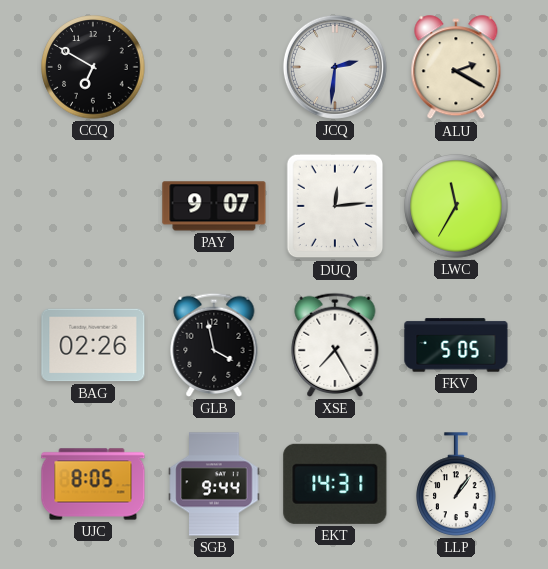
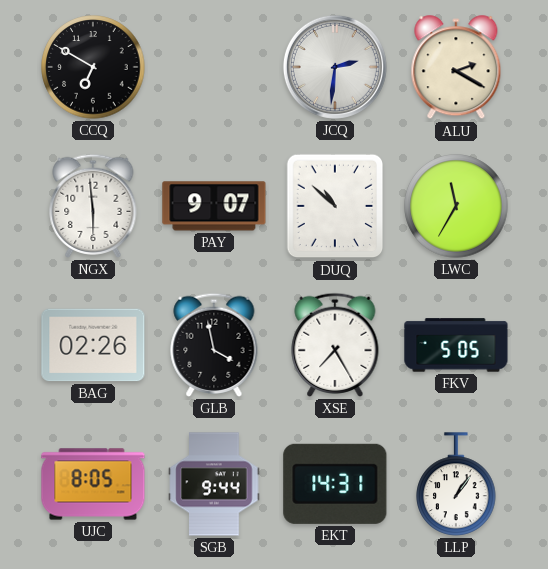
NGX: none -> 5:59
DUQ: 12:14 -> 10:52
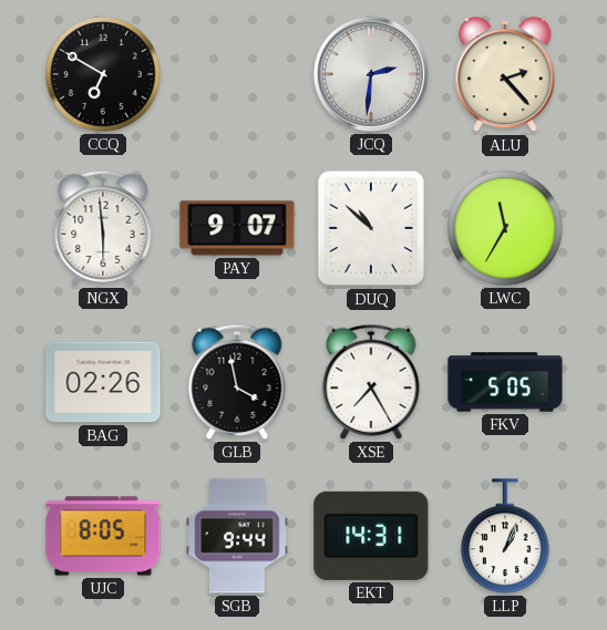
ALU: 2:20 -> 2:23
LLP: 1:06 -> 1:04
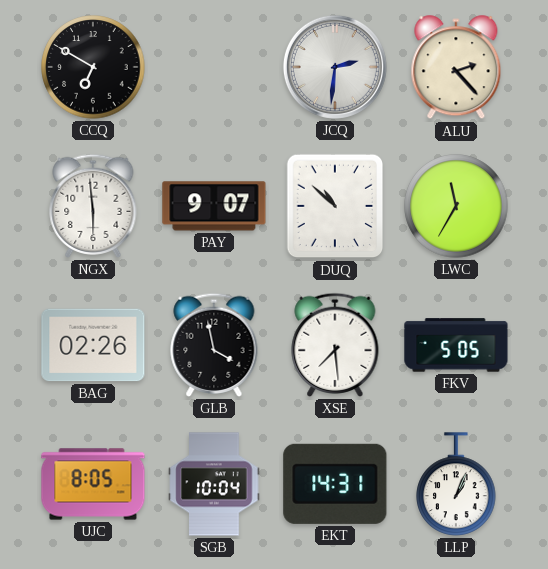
XSE: 7:25 -> 7:29
SGB: 9:44 -> 10:04
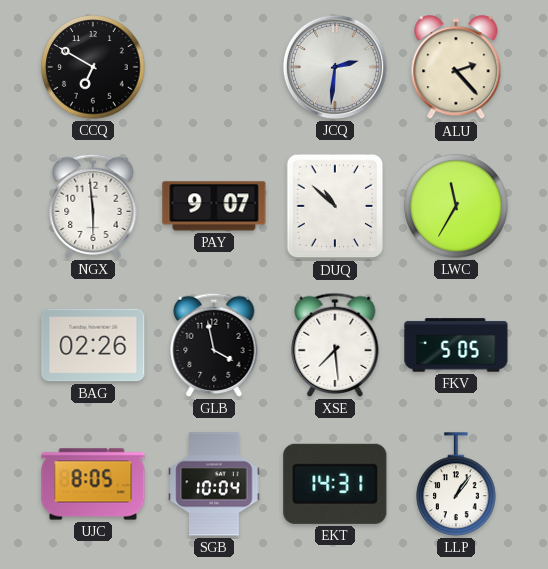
LLP: 1:04 -> 1:06
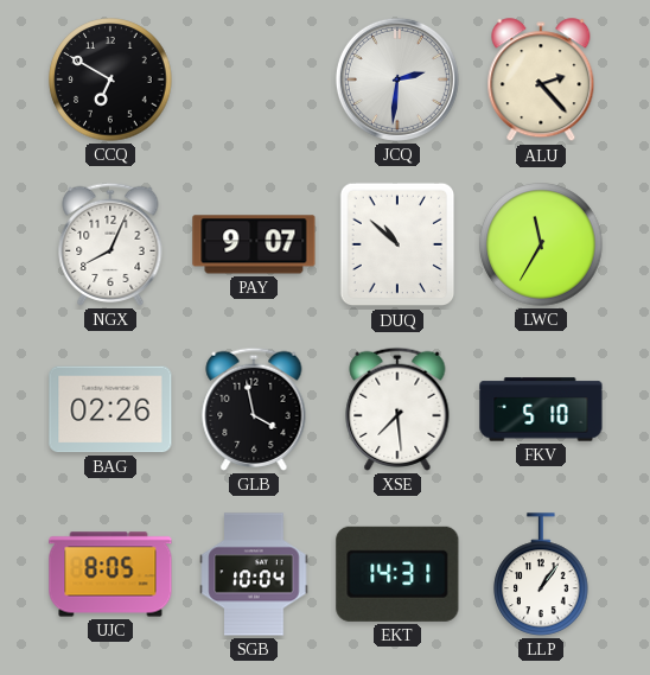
NGX: 5:59 -> 8:04
FKV: 5:05 -> 5:10
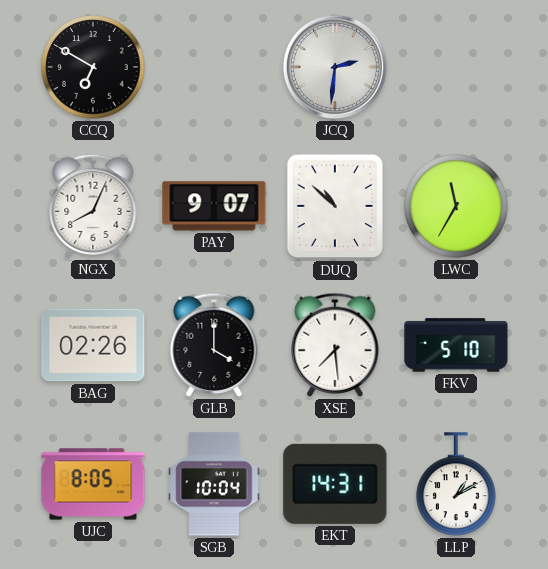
ALU: 2:23 -> none
GLB: 3:58 -> 4:00
LLP: 1:06 -> 1:10
